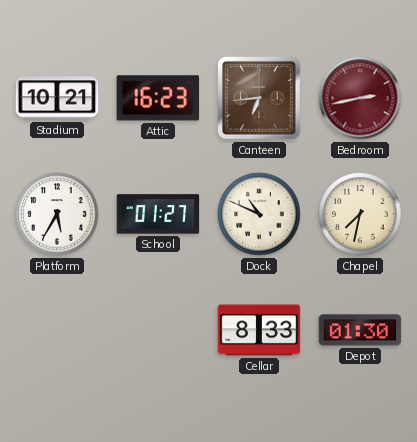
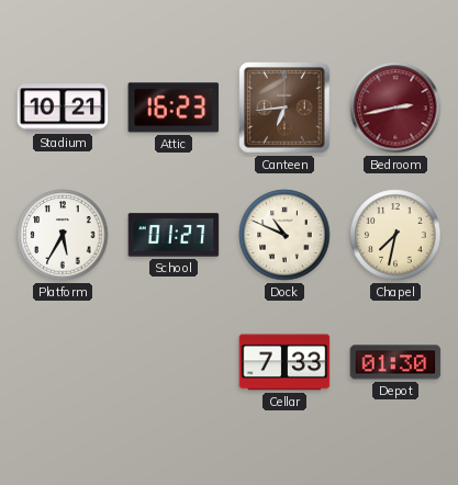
Cellar: 8:33 -> 7:33
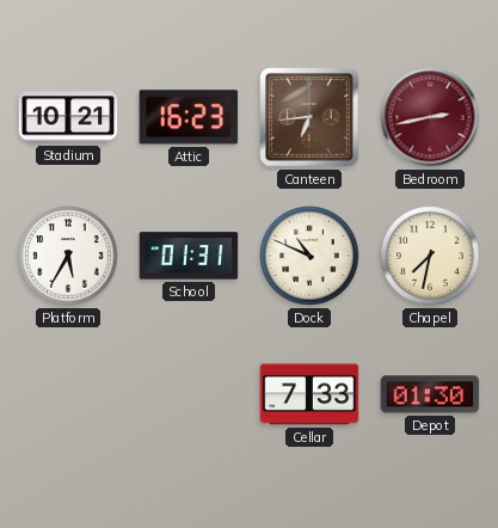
School: 01:27 -> 01:31
